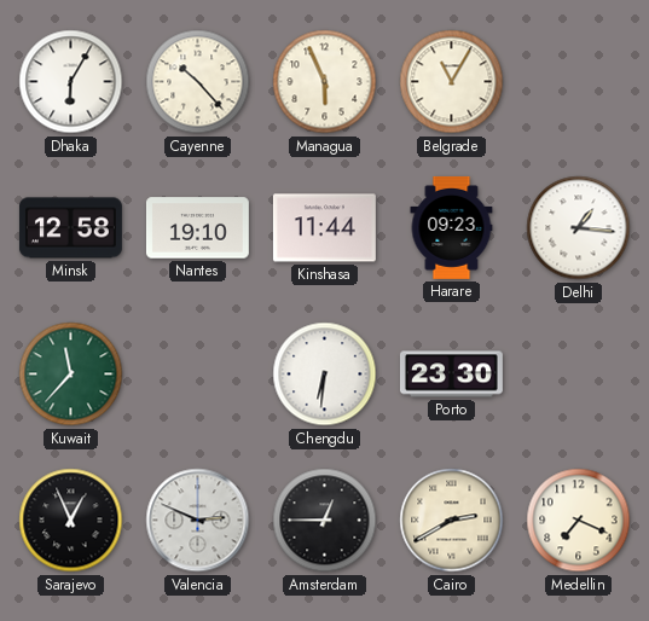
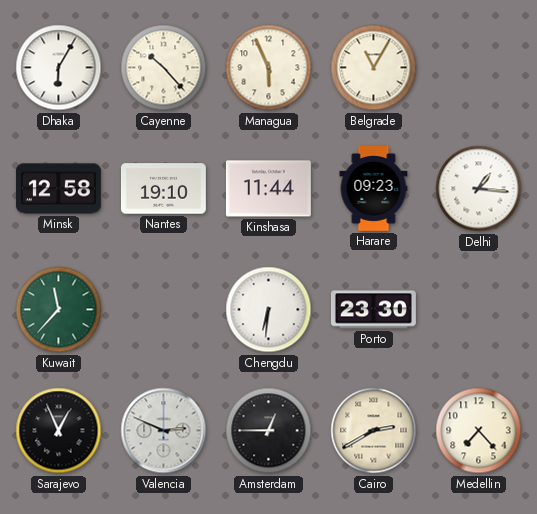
Medellin: 7:19 -> 7:23
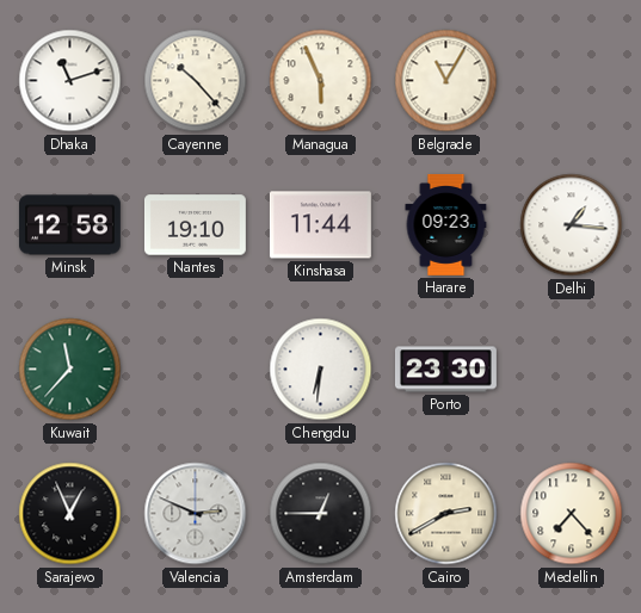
Dhaka: 6:05 -> 11:12
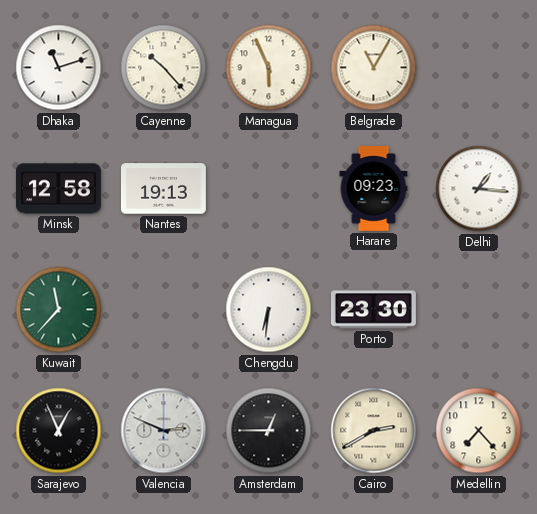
Nantes: 19:10 -> 19:13
Kinshasa: 11:44 -> none
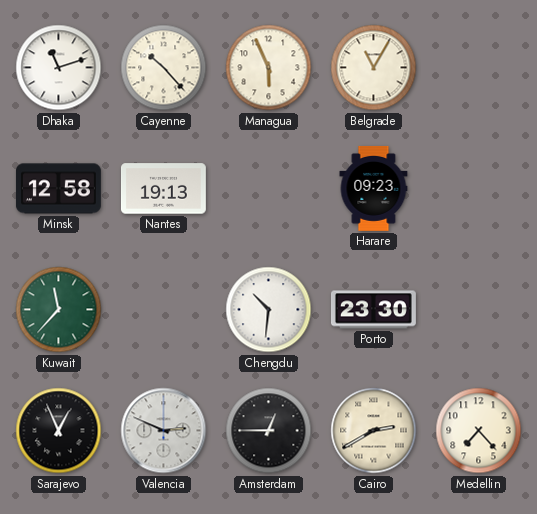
Delhi: 1:16 -> none
Chengdu: 6:31 -> 10:31
